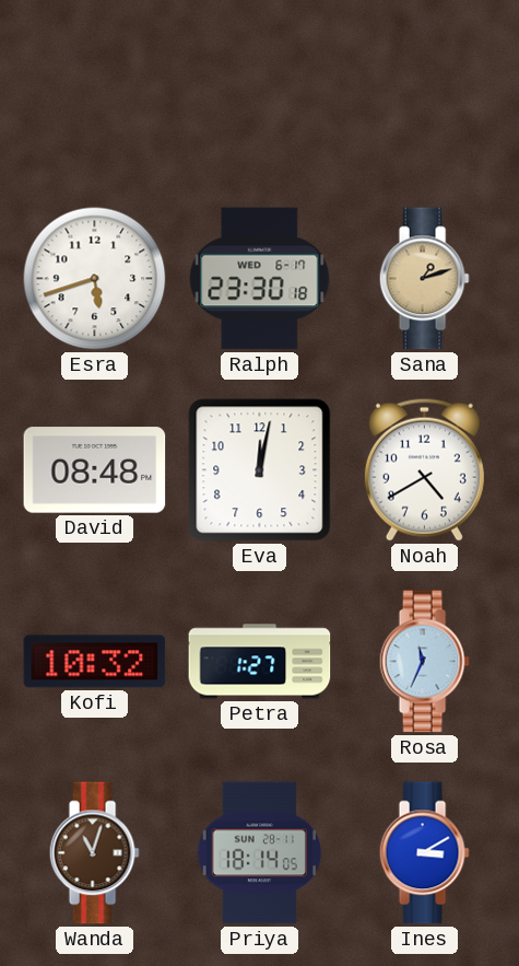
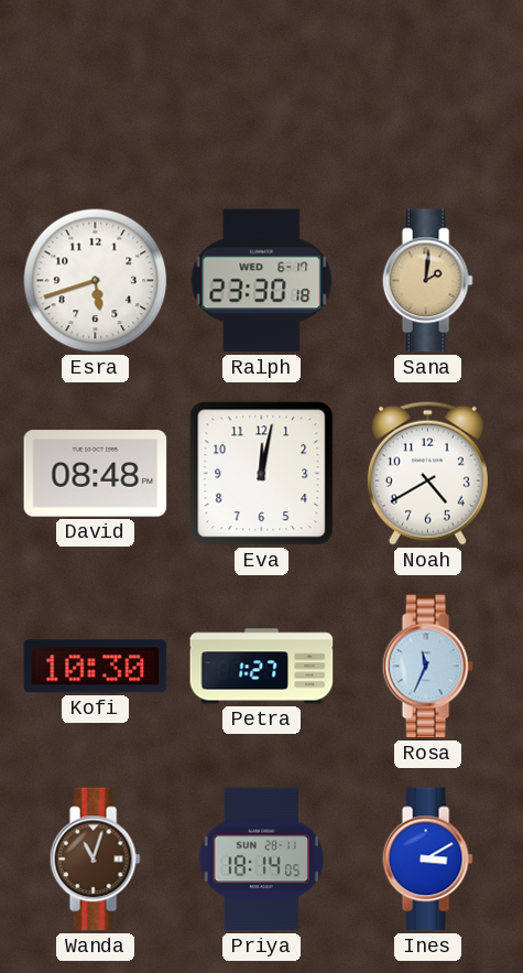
Sana: 1:12 -> 2:01
Kofi: 10:32 -> 10:30
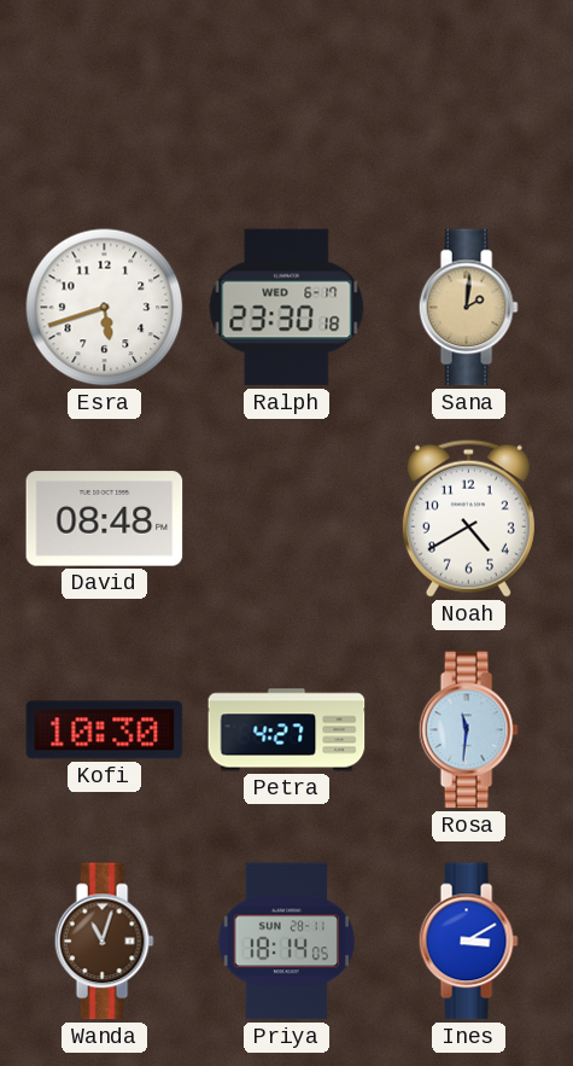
Eva: 12:02 -> none
Petra: 1:27 -> 4:27
Rosa: 11:34 -> 11:31
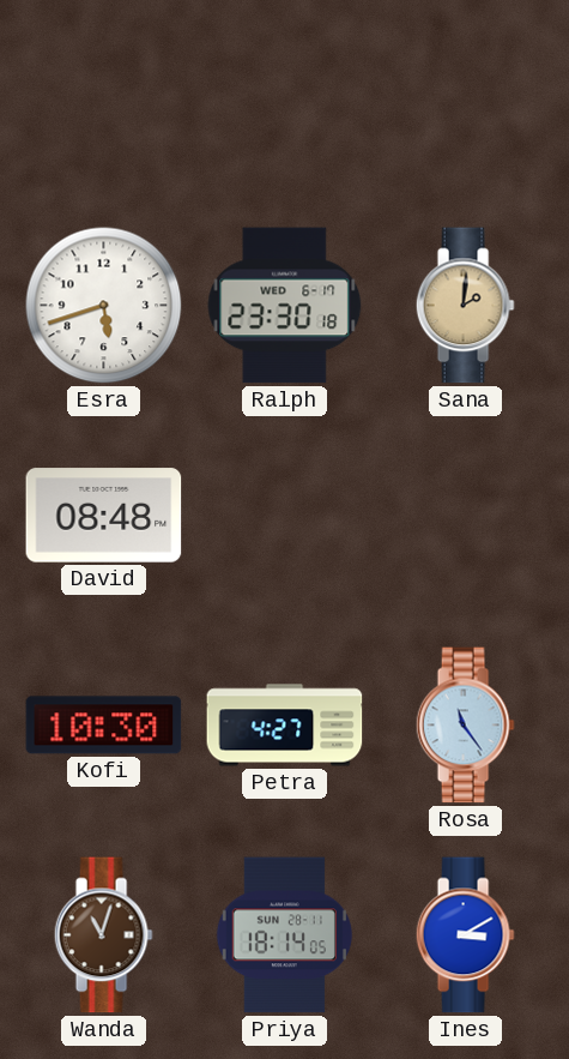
Noah: 4:40 -> none
Rosa: 11:31 -> 11:24
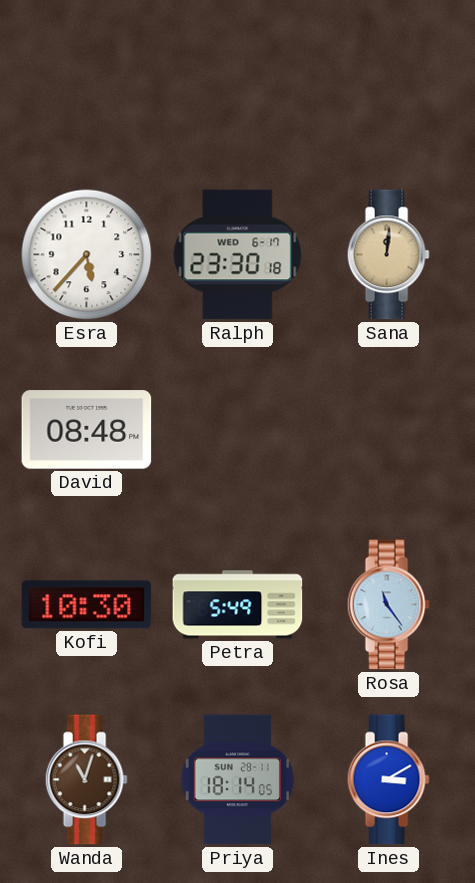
Esra: 5:42 -> 5:37
Sana: 2:01 -> 12:01
Petra: 4:27 -> 5:49
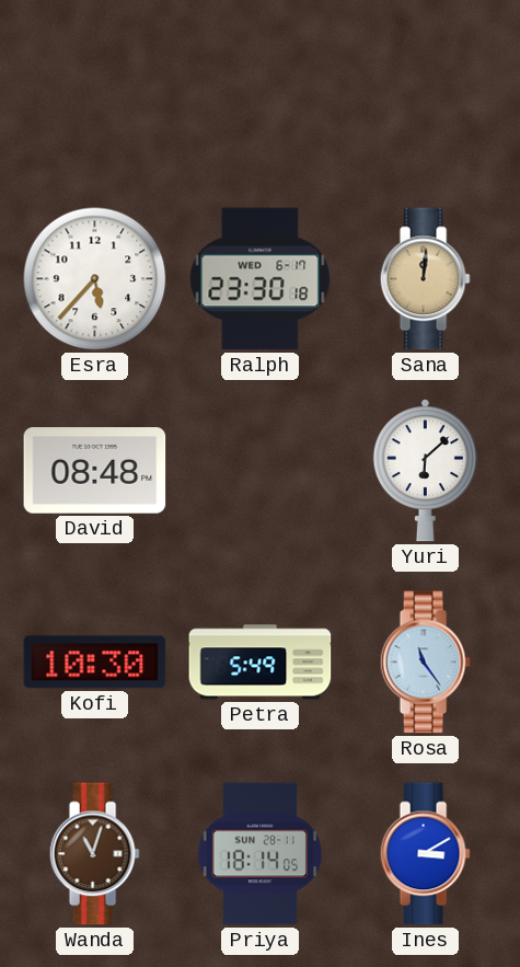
Yuri: none -> 6:08
